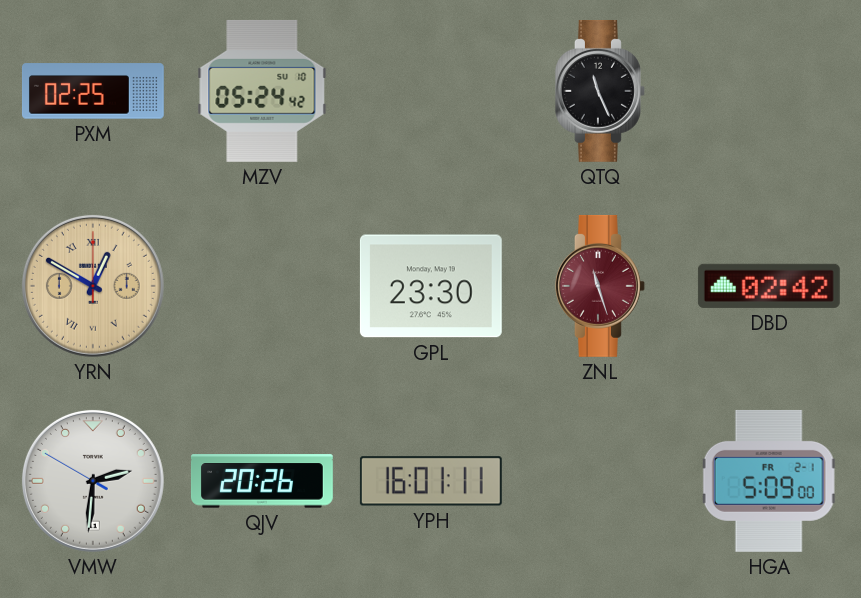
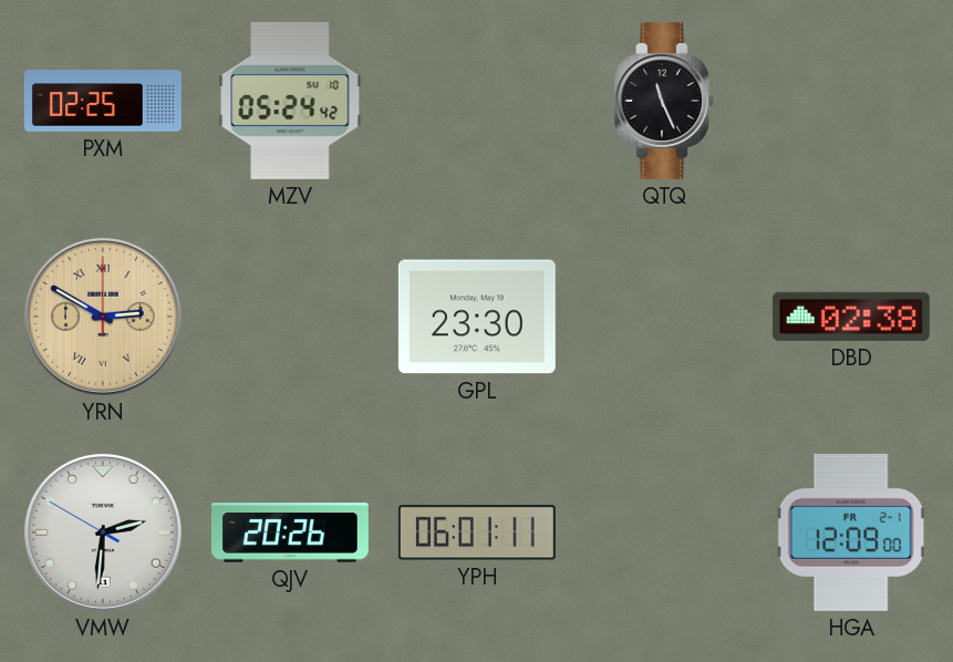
YRN: 12:50 -> 2:50
ZNL: 11:27 -> none
DBD: 02:42 -> 02:38
YPH: 16:01 -> 06:01
HGA: 5:09 -> 12:09
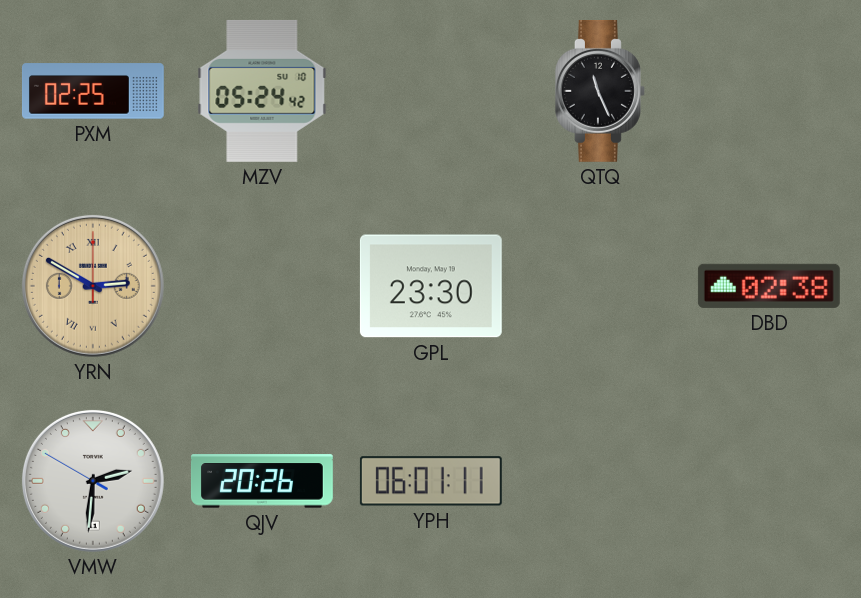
HGA: 12:09 -> none
